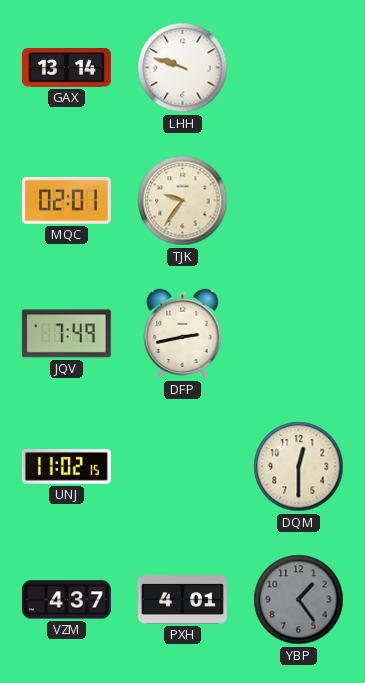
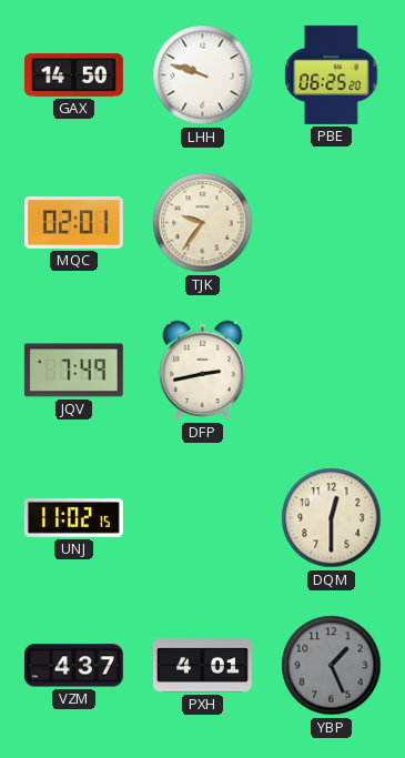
GAX: 13:14 -> 14:50
PBE: none -> 06:25
YBP: 1:24 -> 1:26
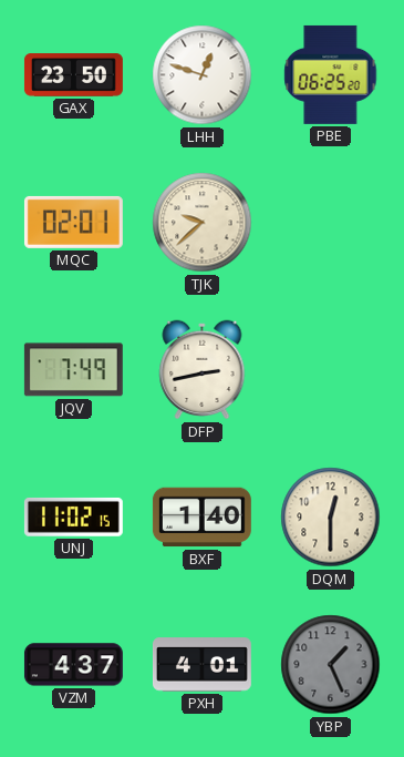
GAX: 14:50 -> 23:50
LHH: 9:48 -> 12:48
TJK: 9:36 -> 9:38
BXF: none -> 1:40
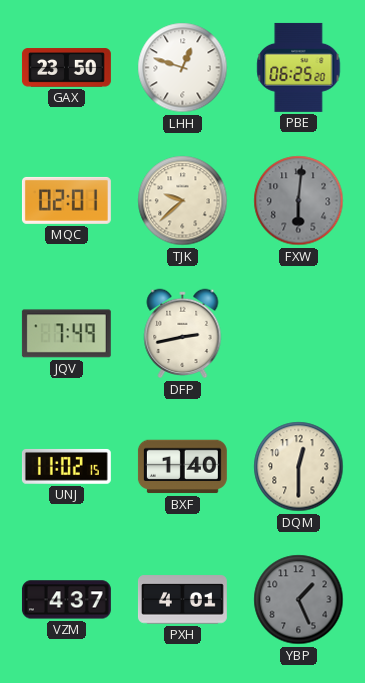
FXW: none -> 6:01
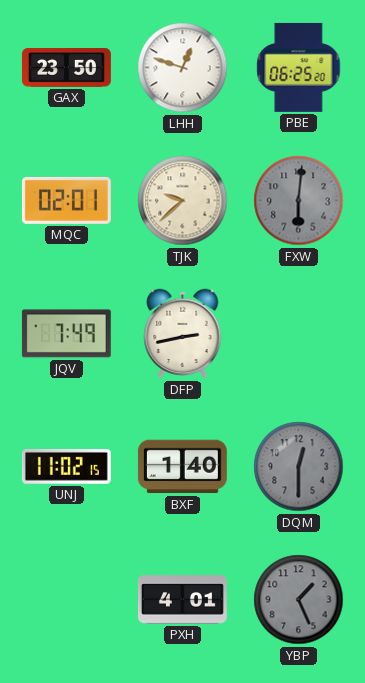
DQM dial: cream -> grey
VZM: 4:37 -> none
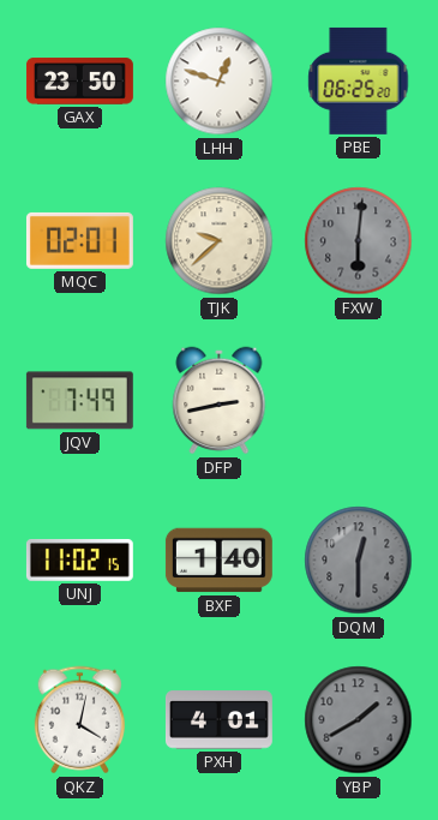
QKZ: none -> 4:02
YBP: 1:26 -> 1:40
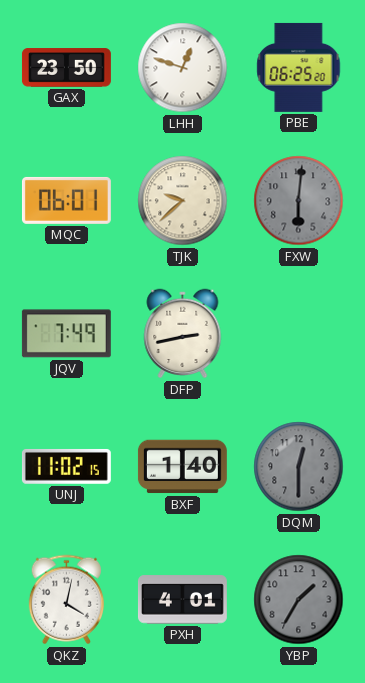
MQC: 02:01 -> 06:01
YBP: 1:40 -> 1:35
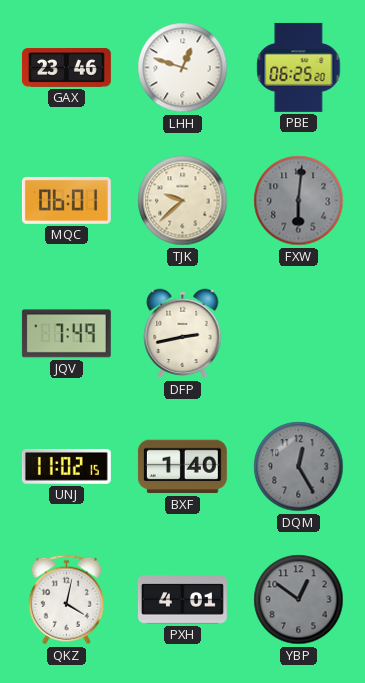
GAX: 23:50 -> 23:46
DQM: 12:30 -> 12:25
YBP: 1:35 -> 12:51
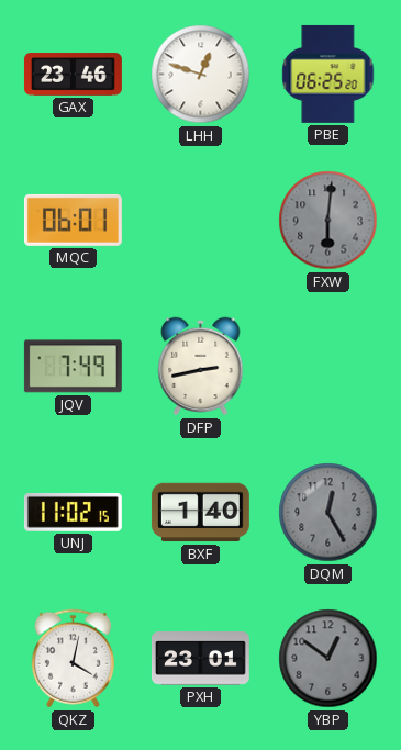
TJK: 9:38 -> none
PXH: 4:01 -> 23:01
